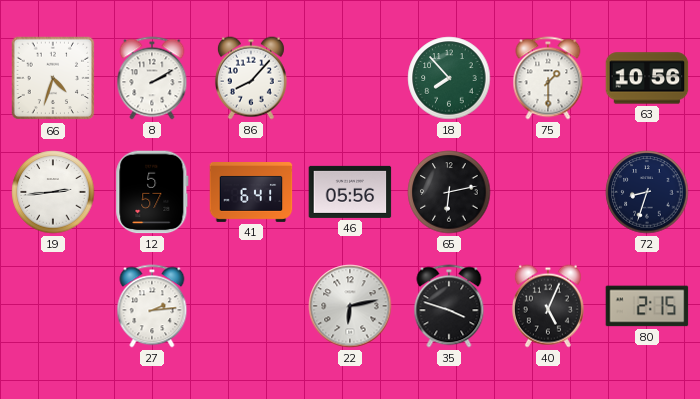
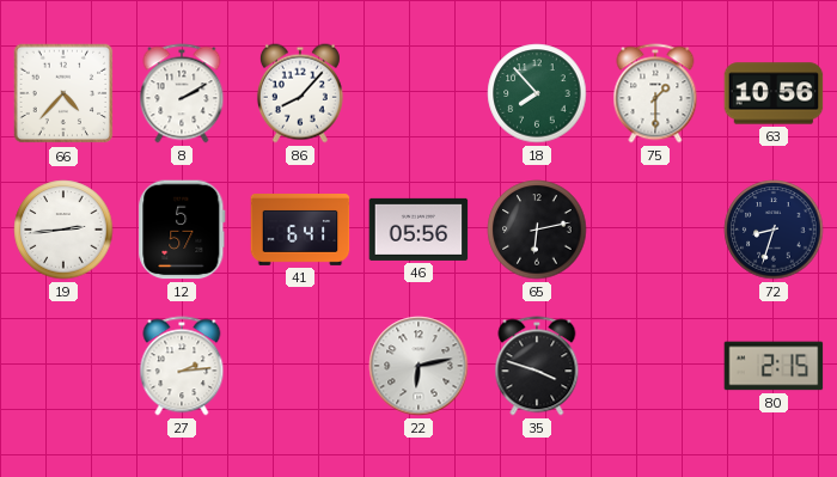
66: 4:33 -> 4:37
40: 5:04 -> none
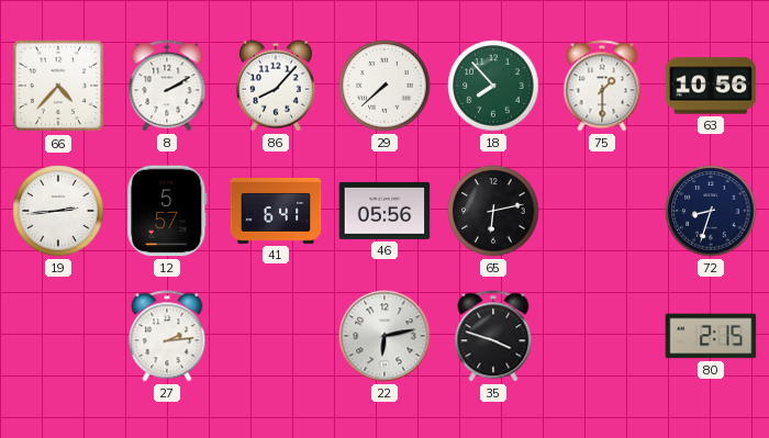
29: none -> 7:38
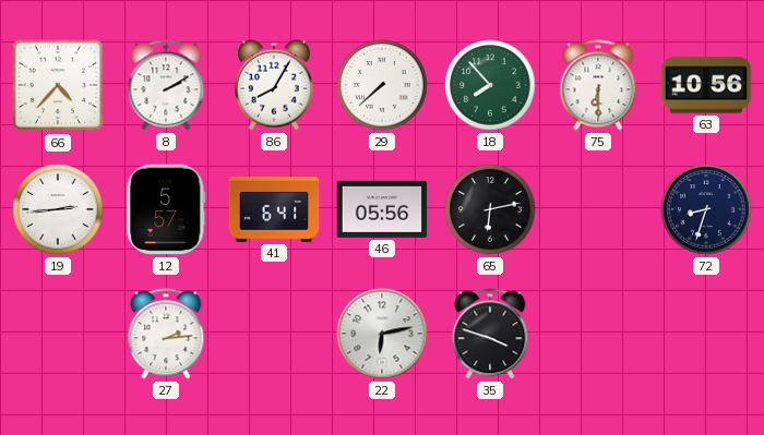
86: 8:07 -> 8:05
75: 1:30 -> 6:30
80: 2:15 -> none
